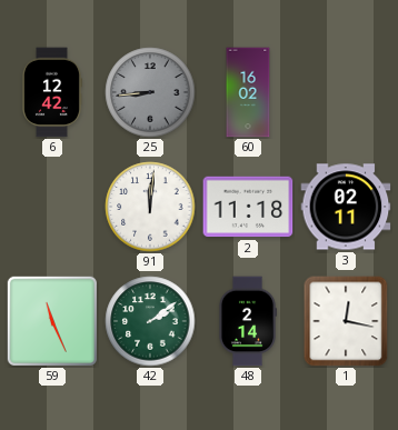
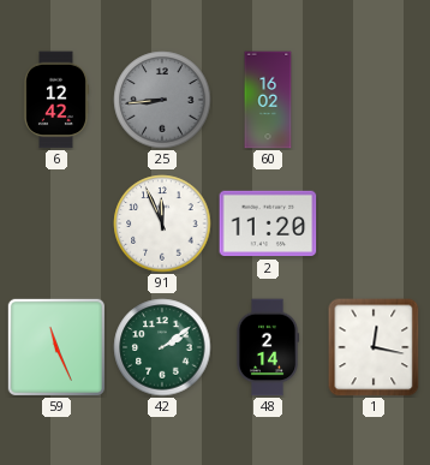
91: 12:01 -> 11:56
2: 11:18 -> 11:20
3: 02:11 -> none
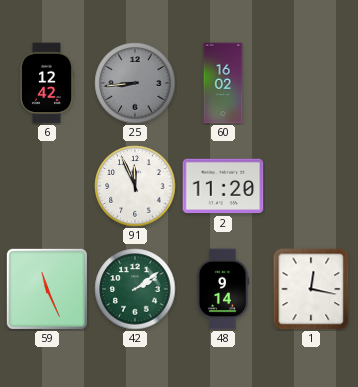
48: 2:14 -> 9:14
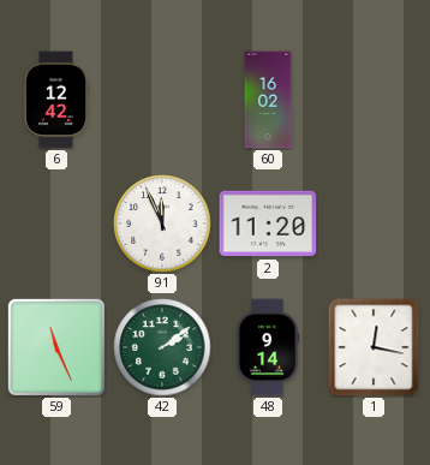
25: 8:44 -> none
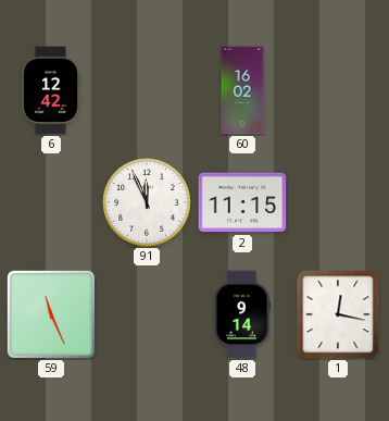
2: 11:20 -> 11:15
42: 2:09 -> none
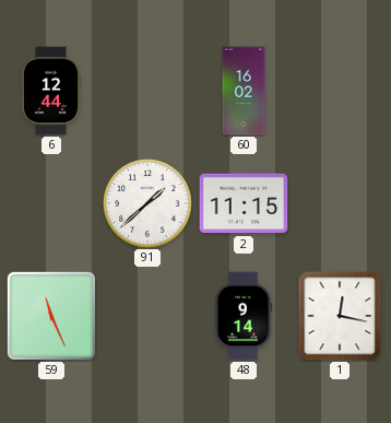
6: 12:42 -> 12:44
91: 11:56 -> 1:38
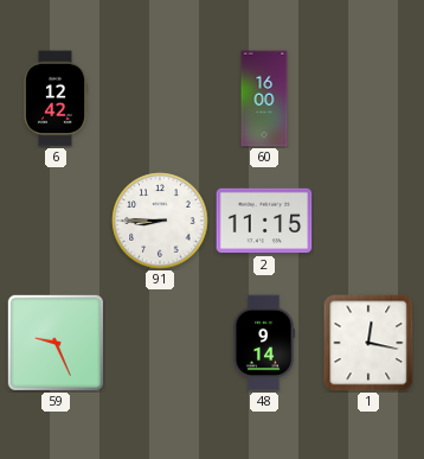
6: 12:44 -> 12:42
60: 16:02 -> 16:00
91: 1:38 -> 8:45
59: 11:26 -> 9:26
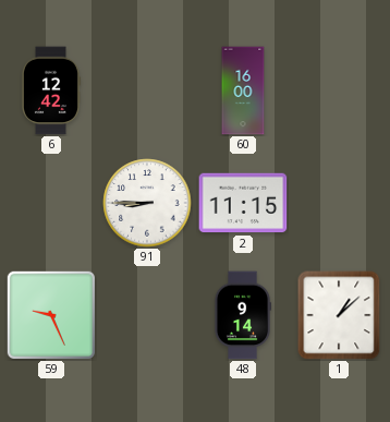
1: 12:17 -> 1:08
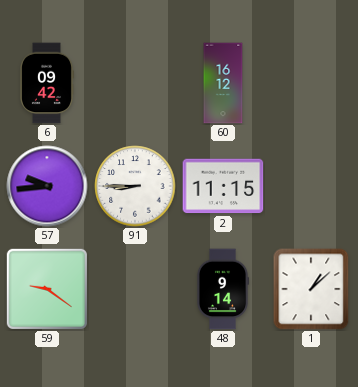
6: 12:42 -> 09:42
60: 16:00 -> 16:12
57: none -> 9:44
59: 9:26 -> 9:21
